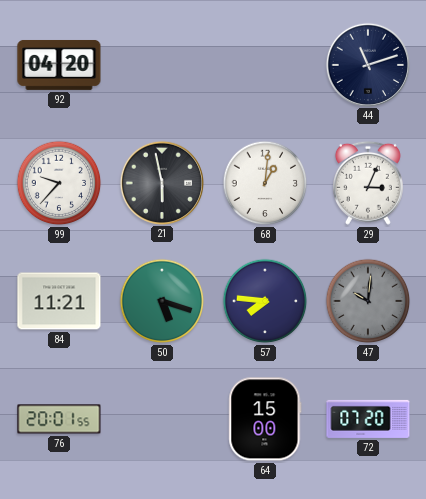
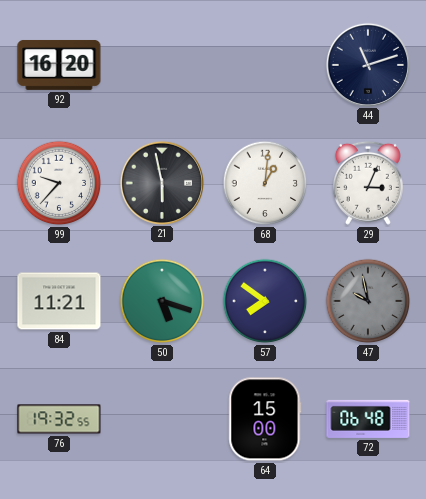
92: 04:20 -> 16:20
57: 7:46 -> 7:51
47: 10:01 -> 9:58
76: 20:01 -> 19:32
72: 07:20 -> 06:48
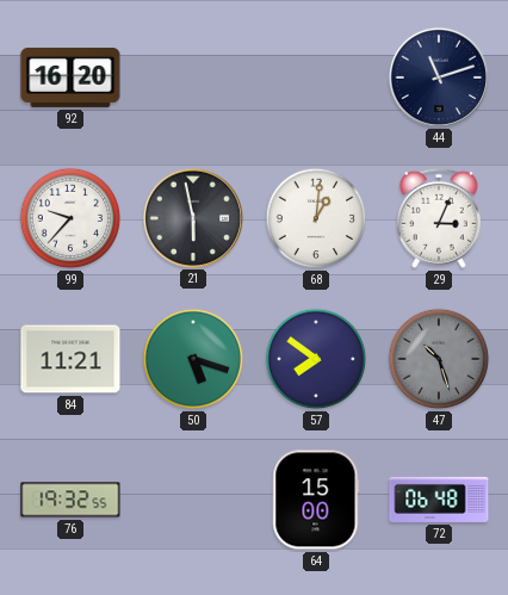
47: 9:58 -> 10:27
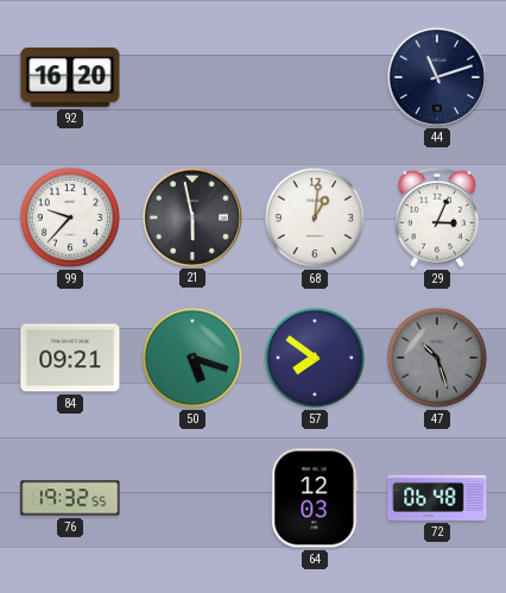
84: 11:21 -> 09:21
64: 15:00 -> 12:03
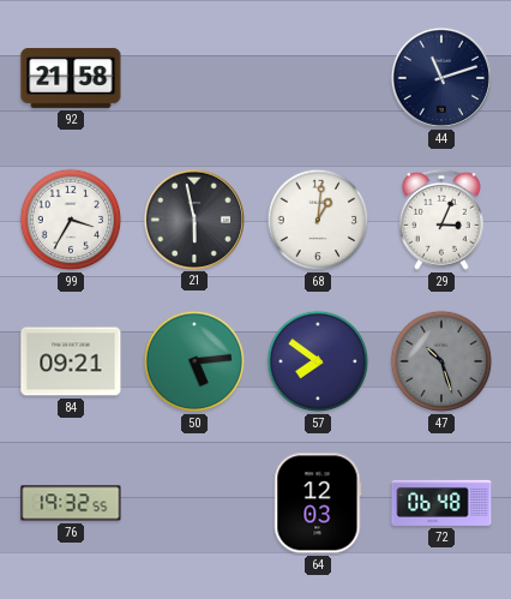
92: 16:20 -> 21:58
99: 9:37 -> 3:35
50: 5:18 -> 5:14
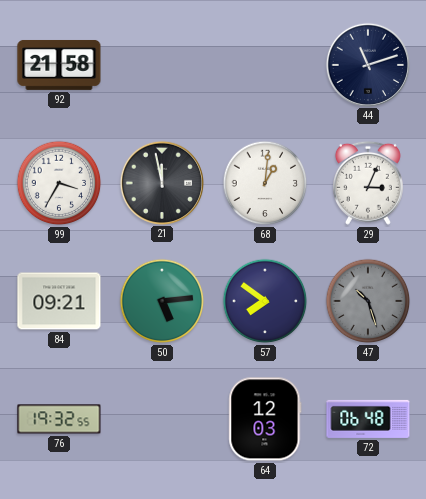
21: 5:58 -> 11:58
